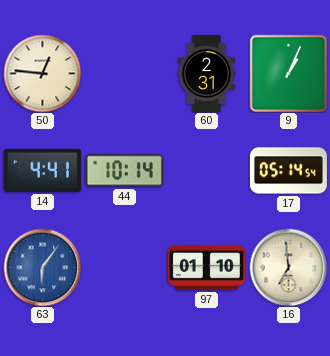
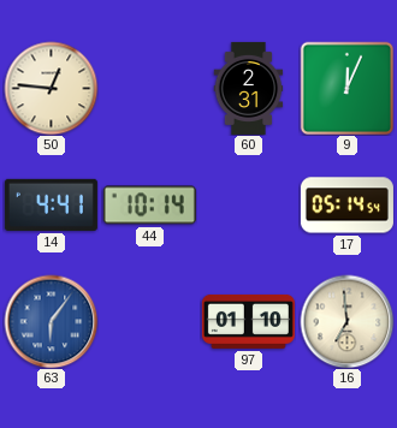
9: 1:04 -> 12:04
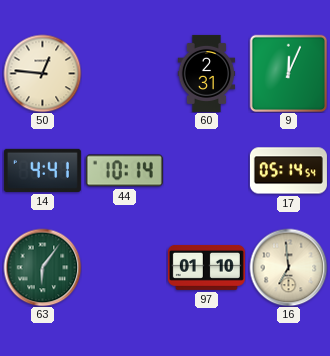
63 dial: blue -> green
